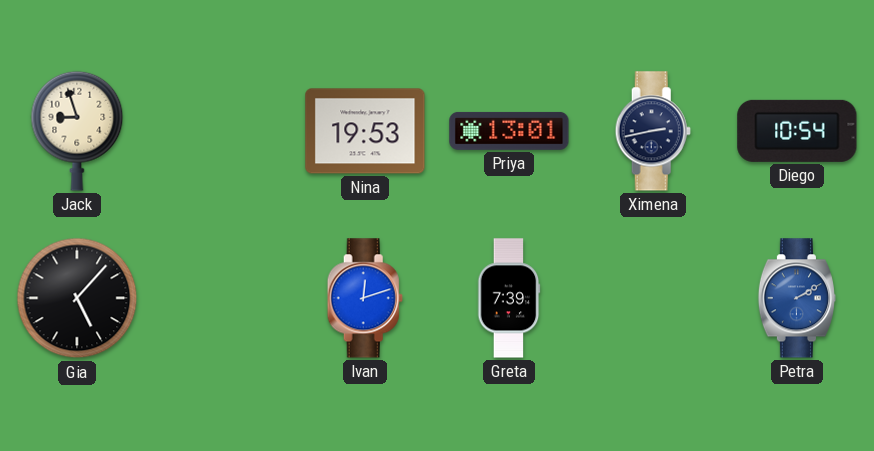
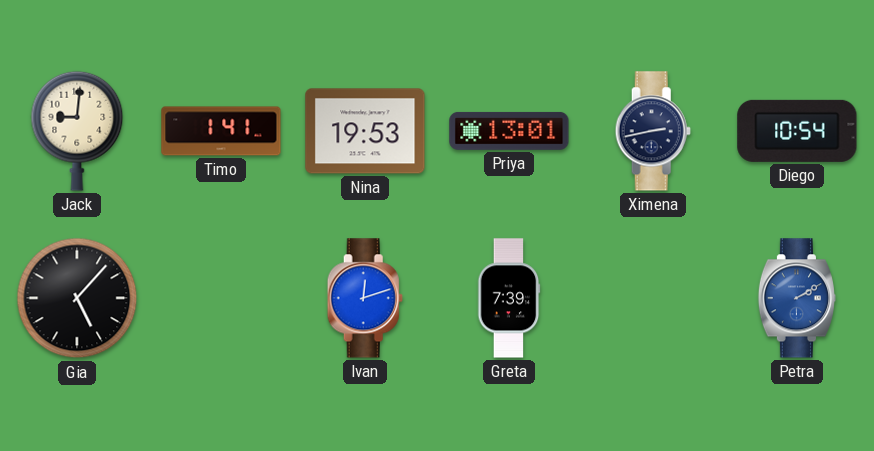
Jack: 8:57 -> 9:01
Timo: none -> 1:41
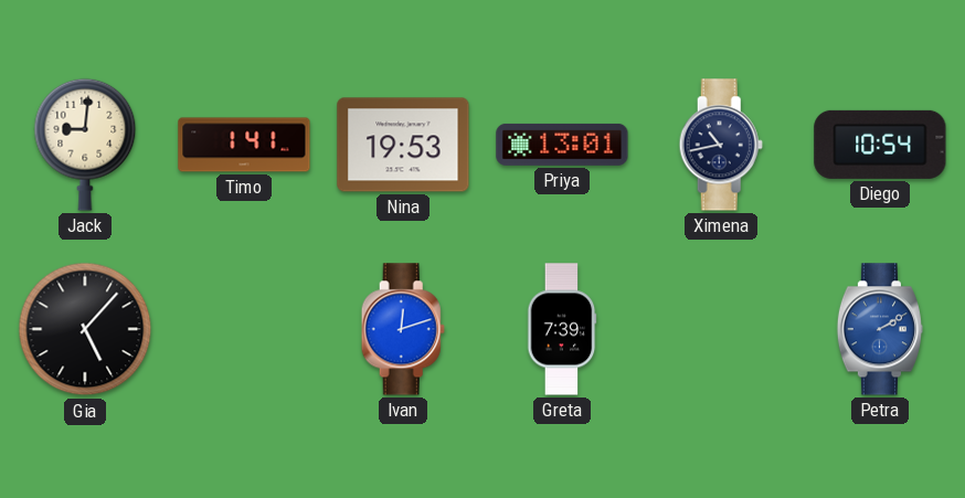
Ximena: 2:43 -> 10:43
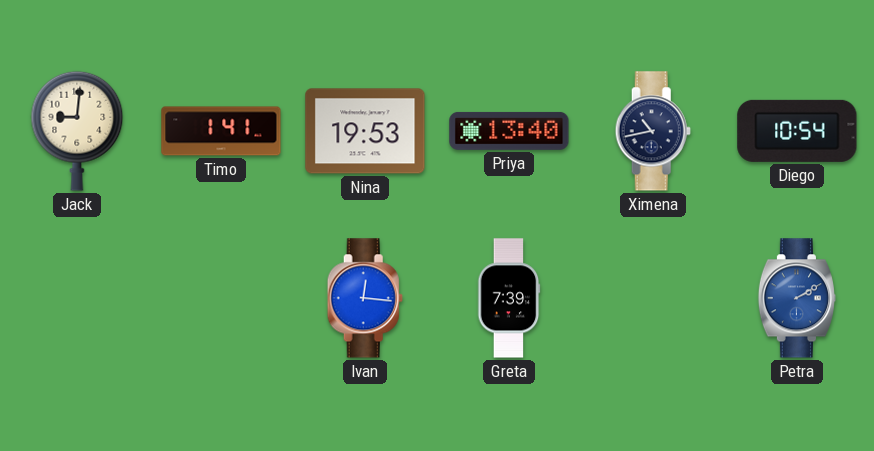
Priya: 13:01 -> 13:40
Gia: 5:07 -> none
Ivan: 12:12 -> 12:16
